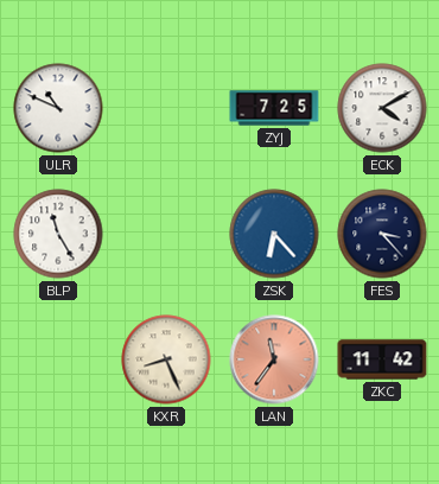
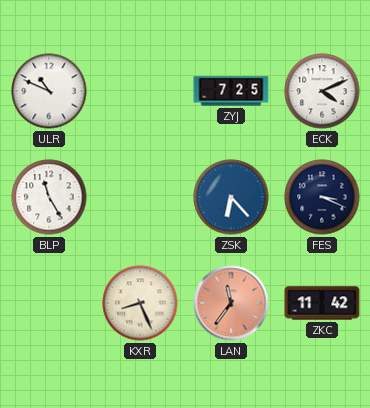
ECK: 4:10 -> 4:11
FES: 3:23 -> 3:19
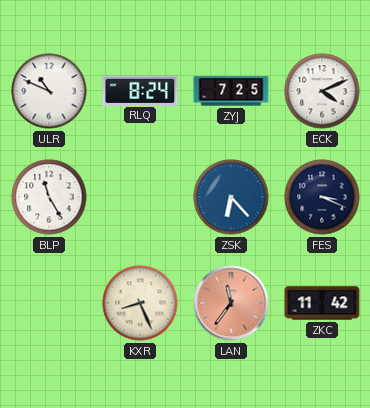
RLQ: none -> 8:24
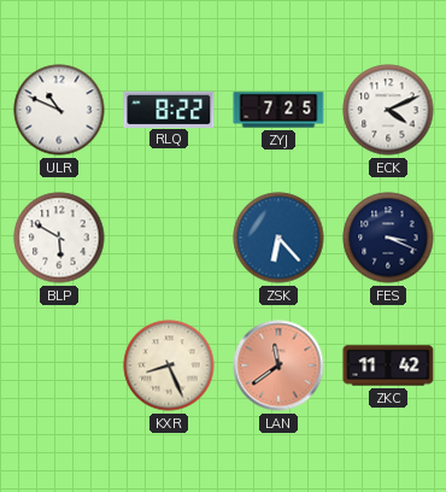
RLQ: 8:24 -> 8:22
BLP: 11:25 -> 5:50
LAN: 11:36 -> 11:39
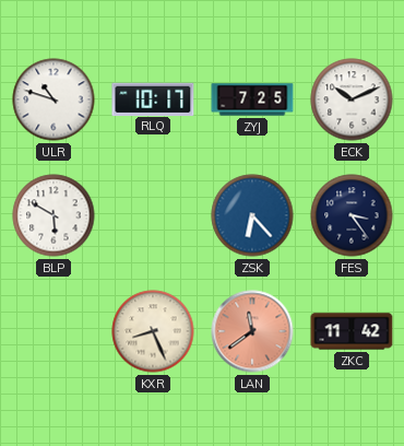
ULR: 10:49 -> 10:48
RLQ: 8:22 -> 10:17
ECK: 4:11 -> 10:11
FES: 3:19 -> 3:24
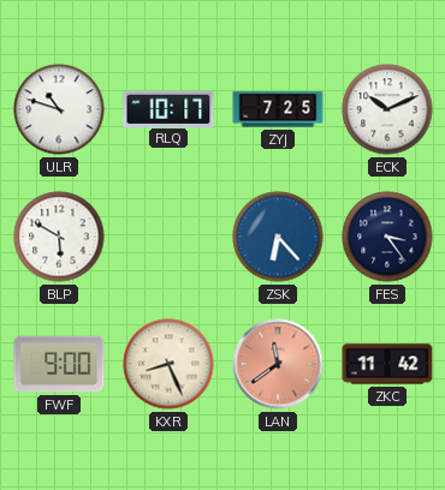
FWF: none -> 9:00
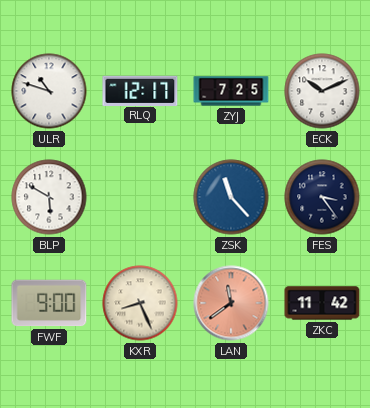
RLQ: 10:17 -> 12:17
ZSK: 6:23 -> 11:23
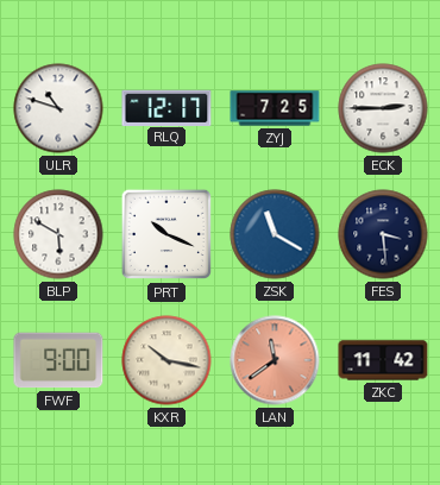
ECK: 10:11 -> 2:45
PRT: none -> 10:19
ZSK: 11:23 -> 11:20
FES: 3:24 -> 3:29
KXR: 8:26 -> 10:17
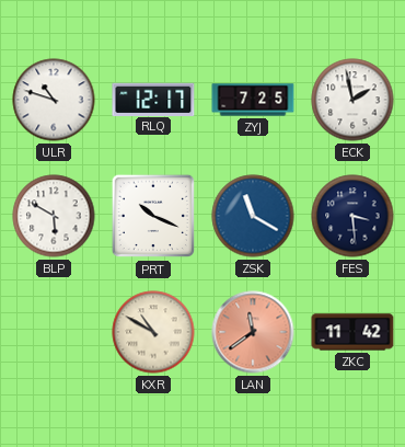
ECK: 2:45 -> 1:58
FWF: 9:00 -> none
KXR: 10:17 -> 10:50
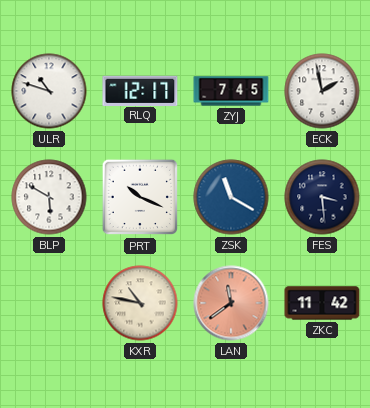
ZYJ: 7:25 -> 7:45
KXR: 10:50 -> 10:47
